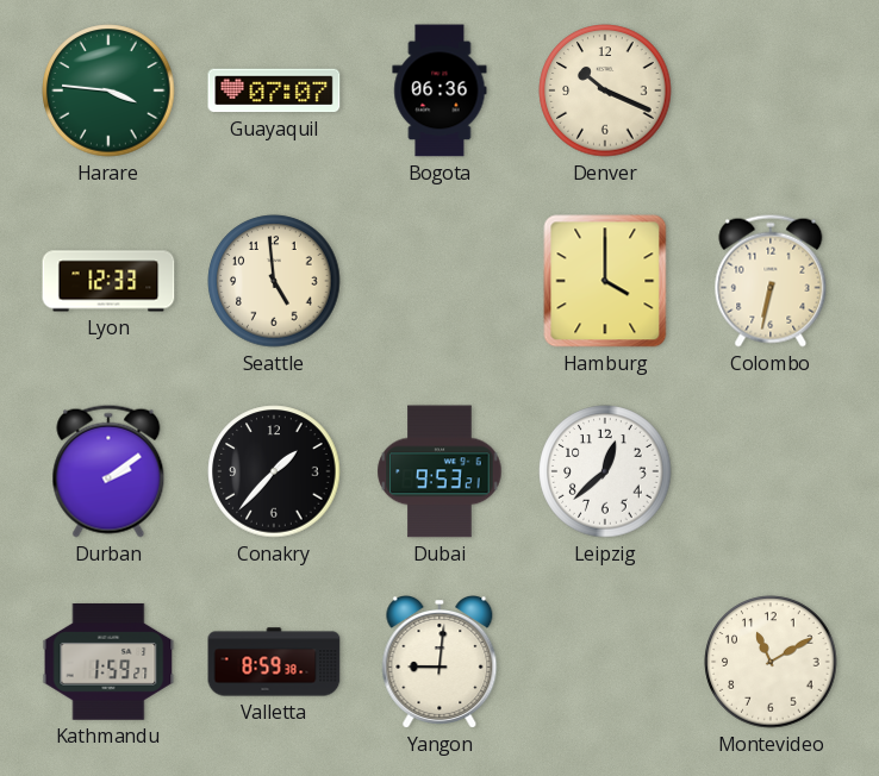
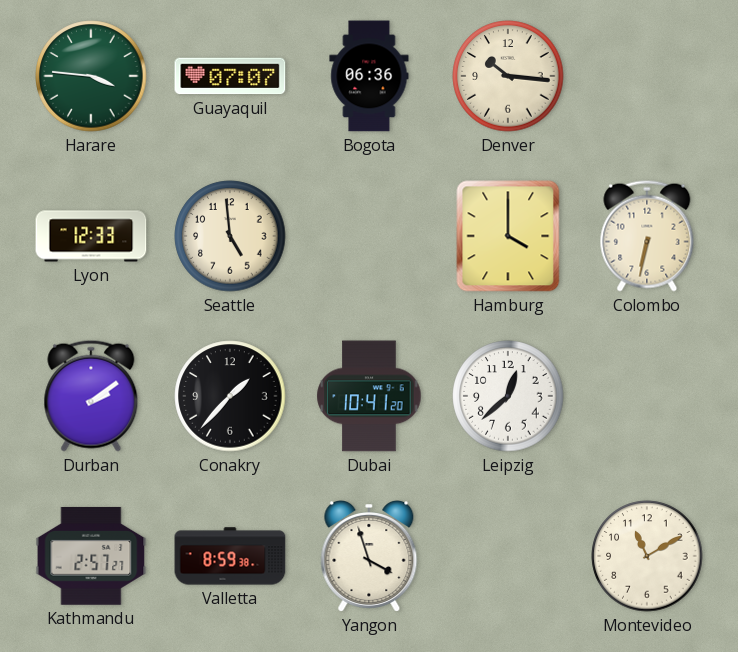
Denver: 10:19 -> 10:16
Dubai: 9:53 -> 10:41
Kathmandu: 1:59 -> 2:57
Yangon: 9:01 -> 3:57
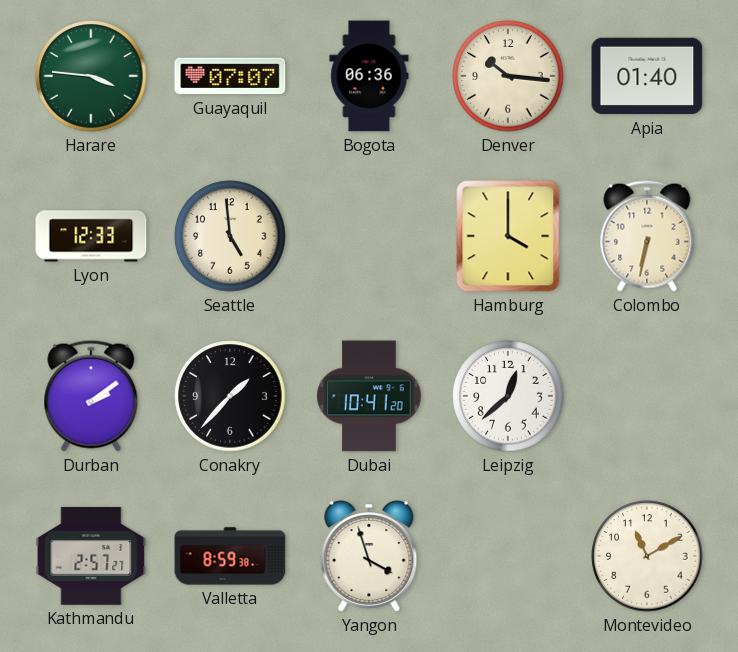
Apia: none -> 01:40
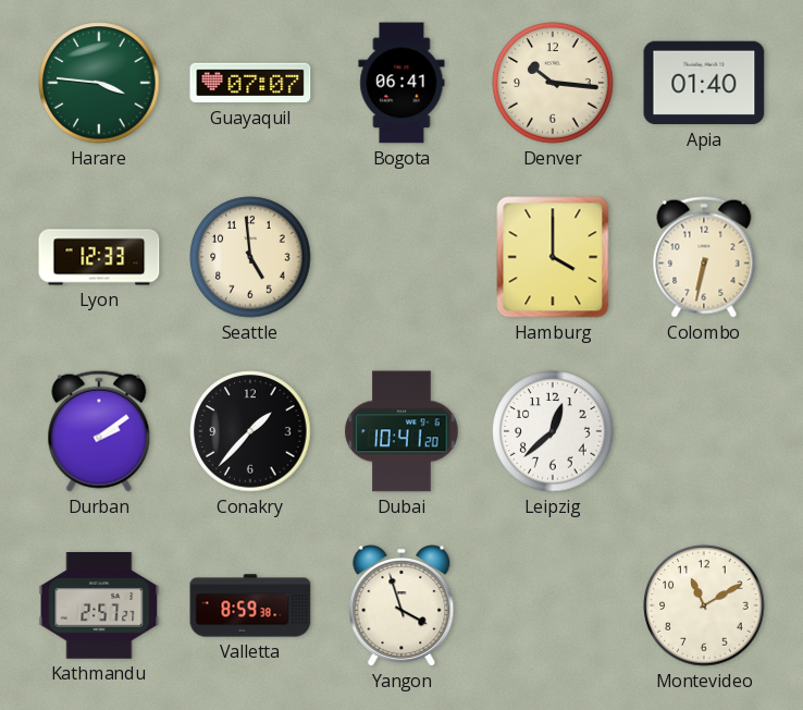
Bogota: 06:36 -> 06:41
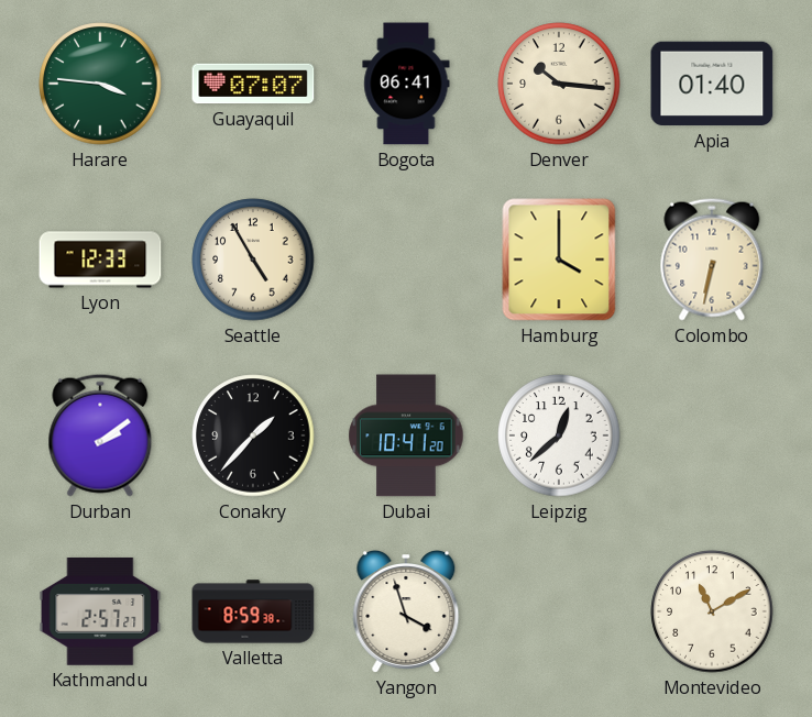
Seattle: 4:59 -> 4:55
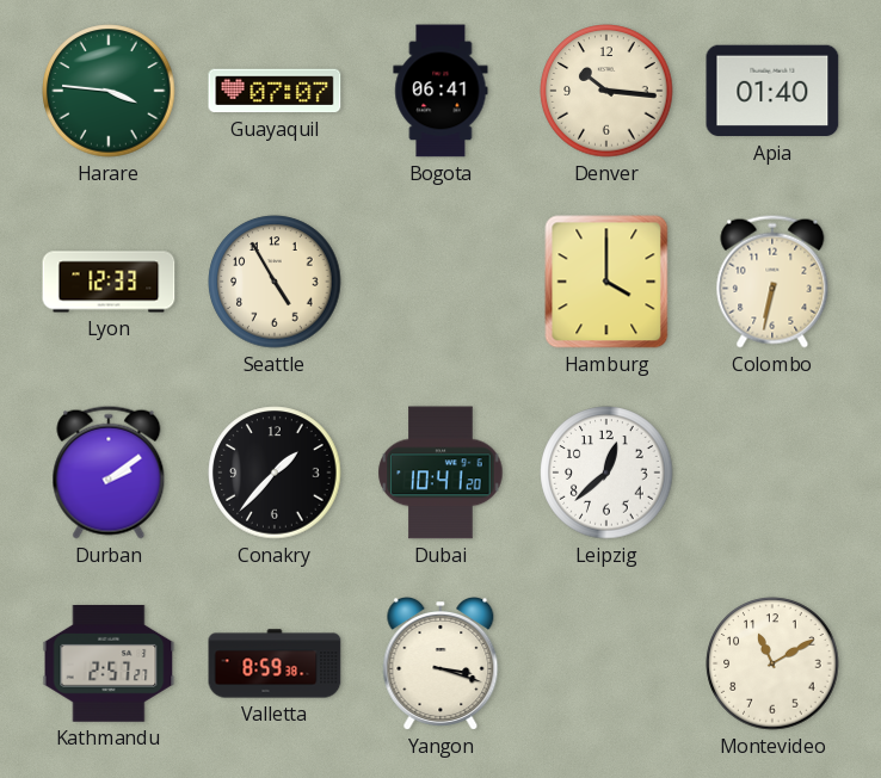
Yangon: 3:57 -> 3:18
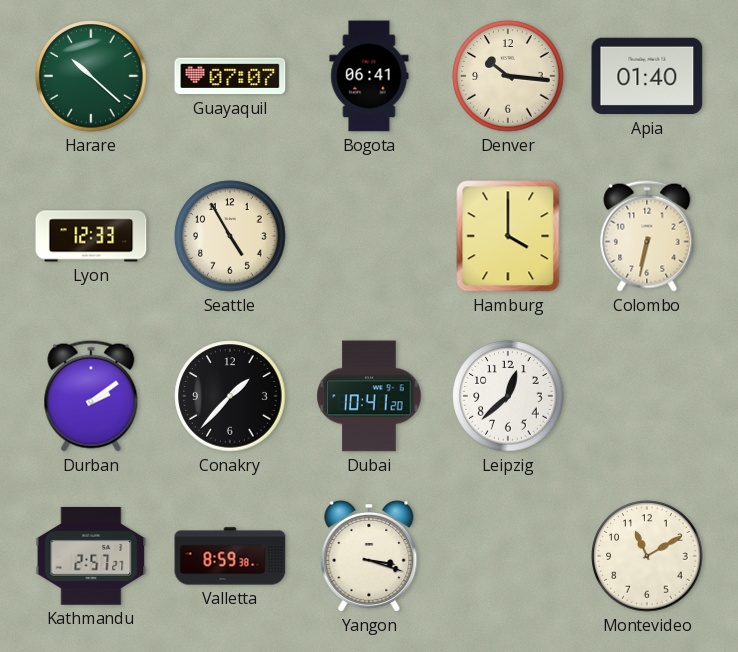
Harare: 3:46 -> 10:22
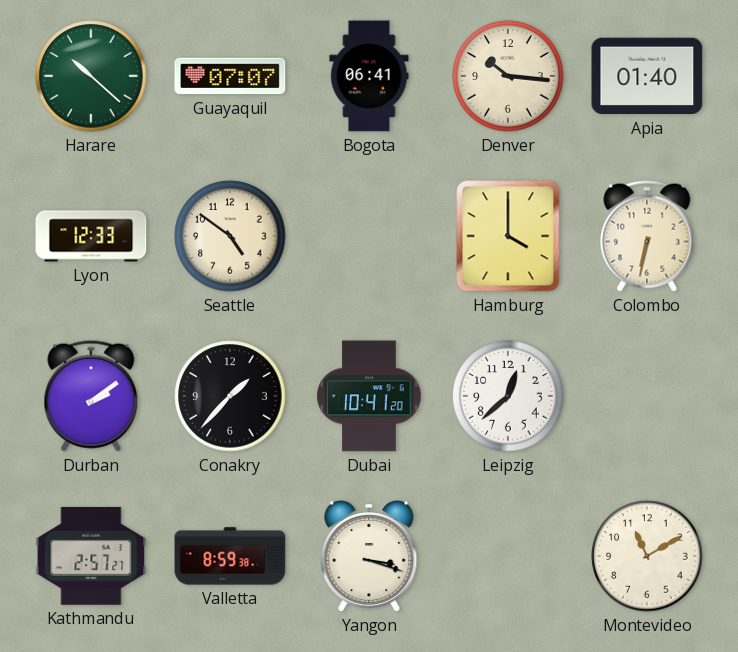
Seattle: 4:55 -> 4:51
